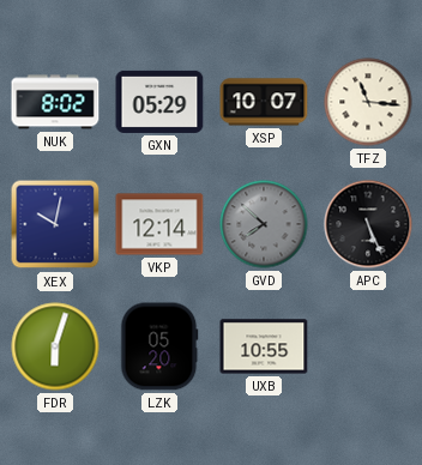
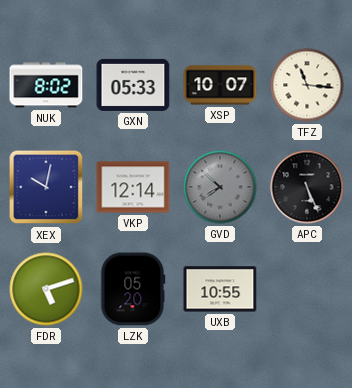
GXN: 05:29 -> 05:33
FDR: 6:03 -> 5:12
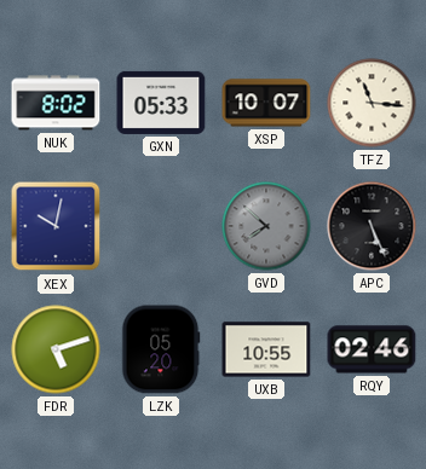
VKP: 12:14 -> none
RQY: none -> 02:46
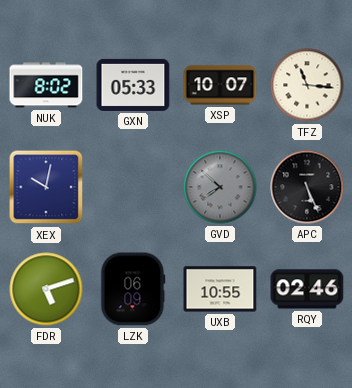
LZK: 05:20 -> 06:09
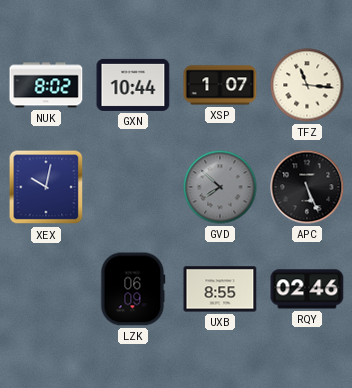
GXN: 05:33 -> 10:44
XSP: 10:07 -> 1:07
FDR: 5:12 -> none
UXB: 10:55 -> 8:55
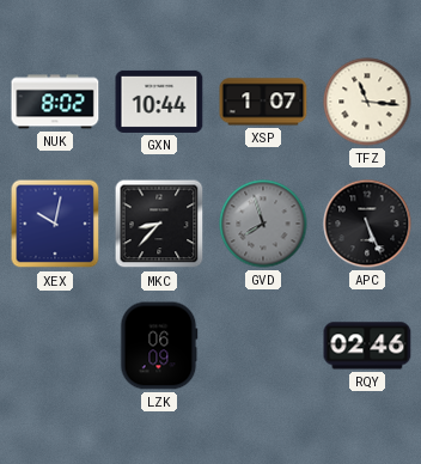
MKC: none -> 8:37
GVD: 7:52 -> 7:57
UXB: 8:55 -> none
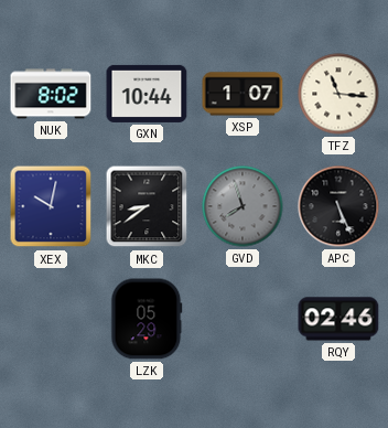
MKC: 8:37 -> 8:39
LZK: 06:09 -> 05:29
